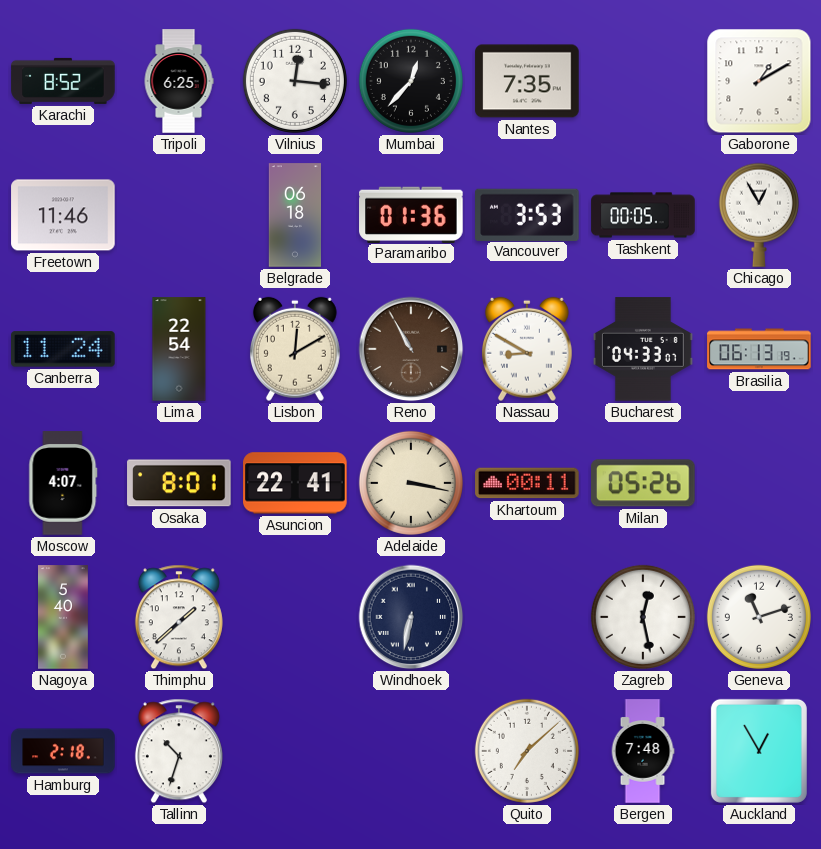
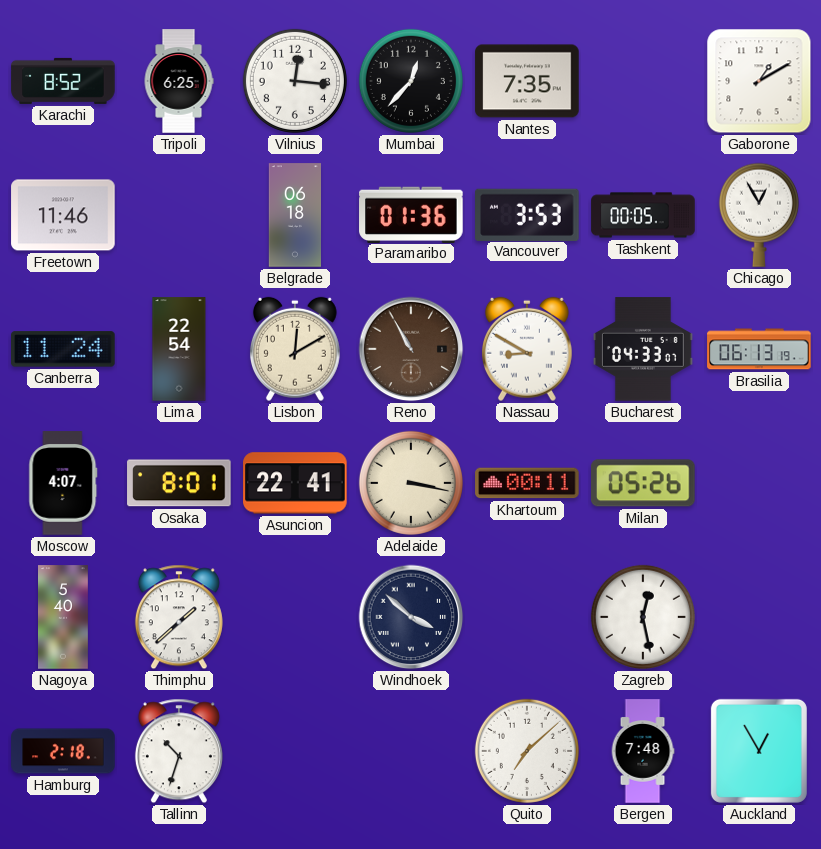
Windhoek: 6:32 -> 3:52
Geneva: 11:12 -> none
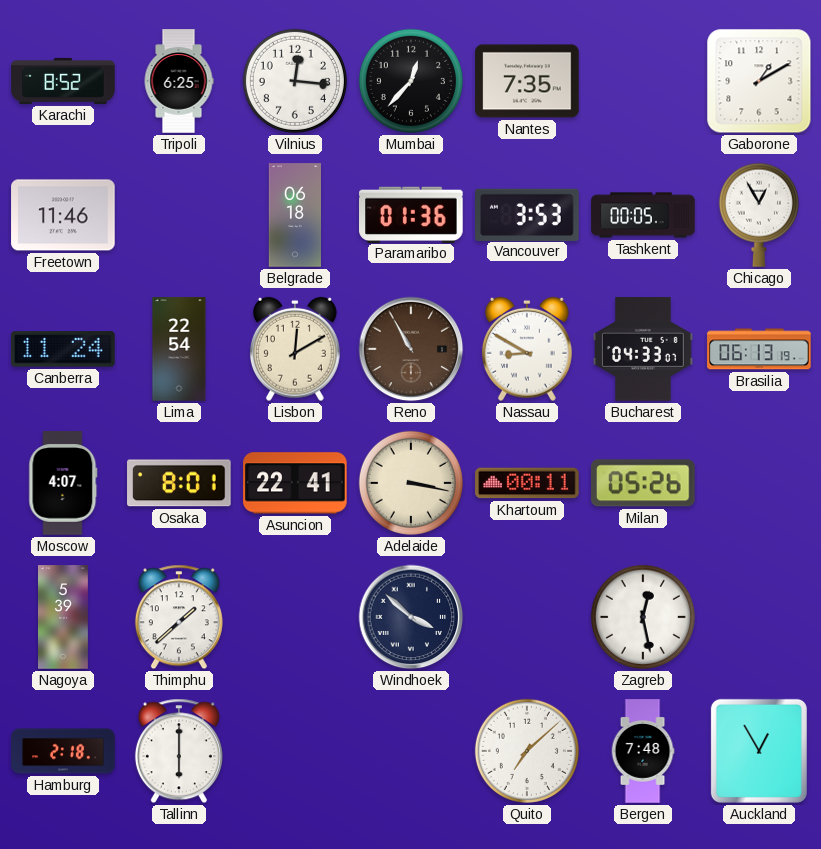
Nagoya: 5:40 -> 5:39
Tallinn: 10:33 -> 6:00
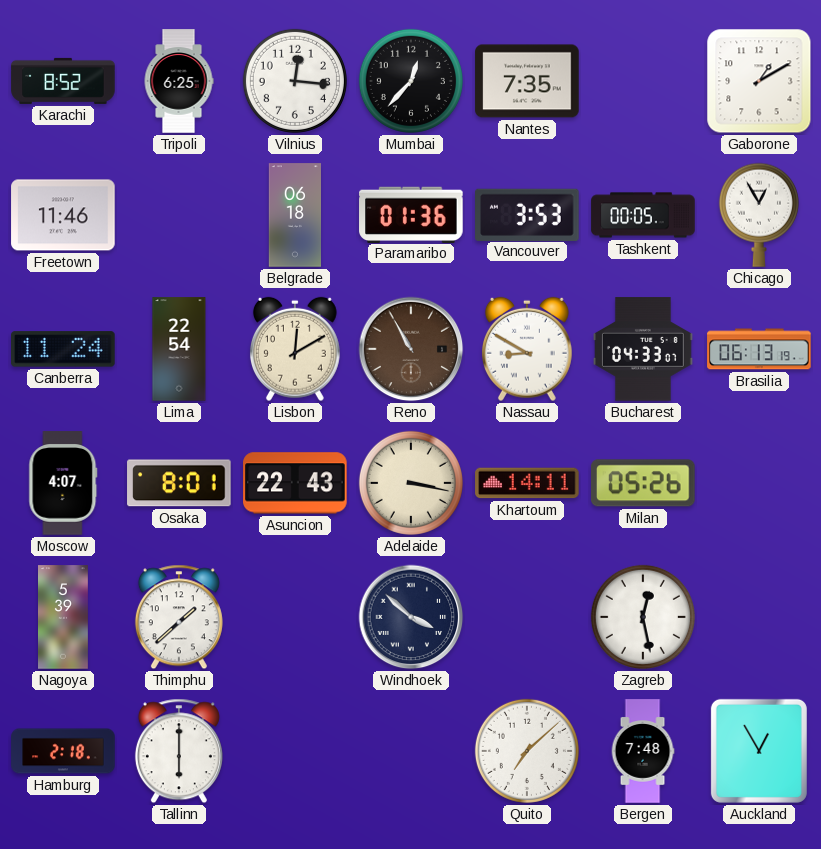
Asuncion: 22:41 -> 22:43
Khartoum: 00:11 -> 14:11
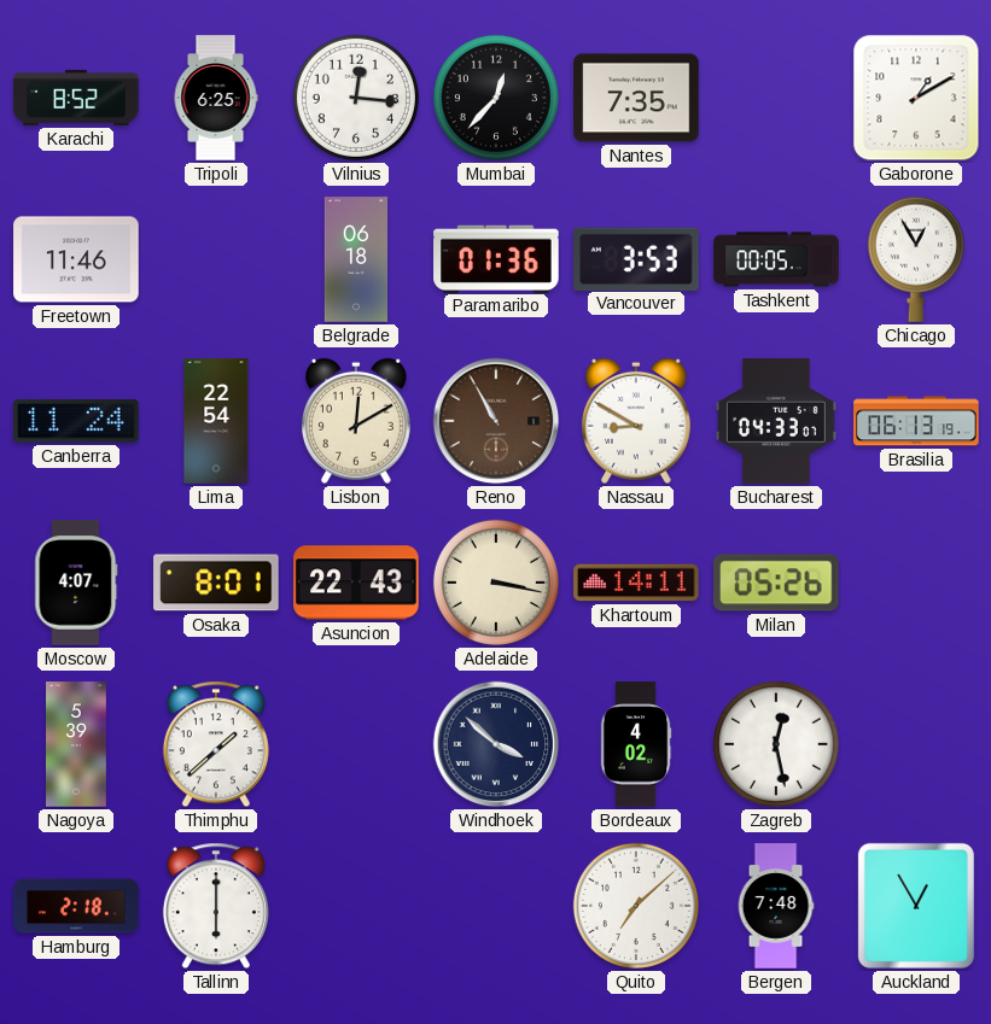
Bordeaux: none -> 4:02
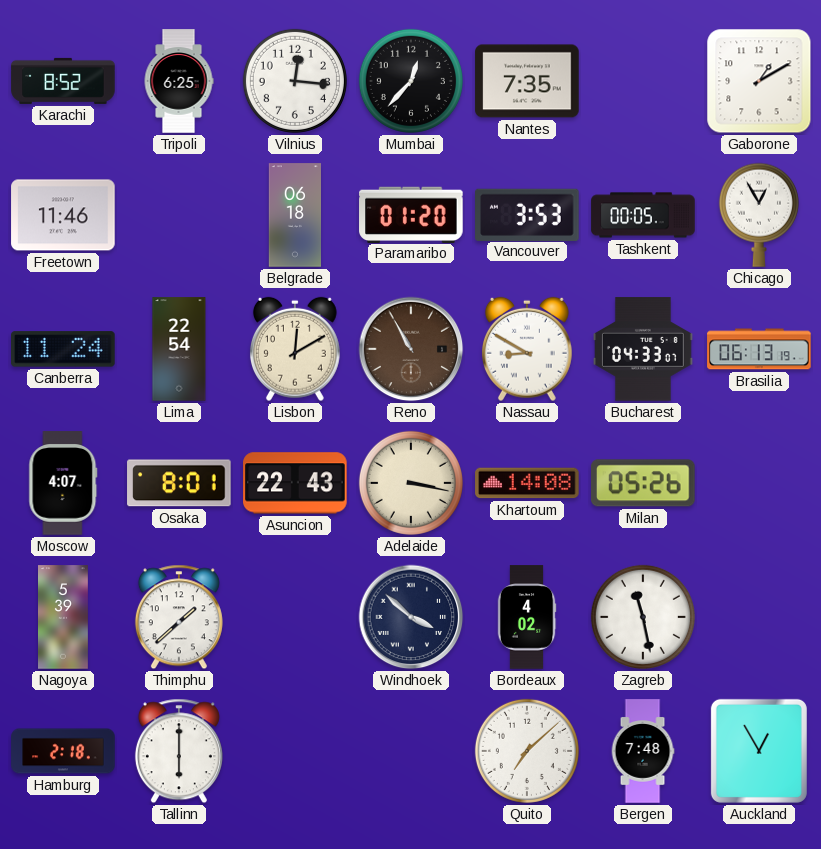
Paramaribo: 01:36 -> 01:20
Khartoum: 14:11 -> 14:08
Zagreb: 12:28 -> 11:28
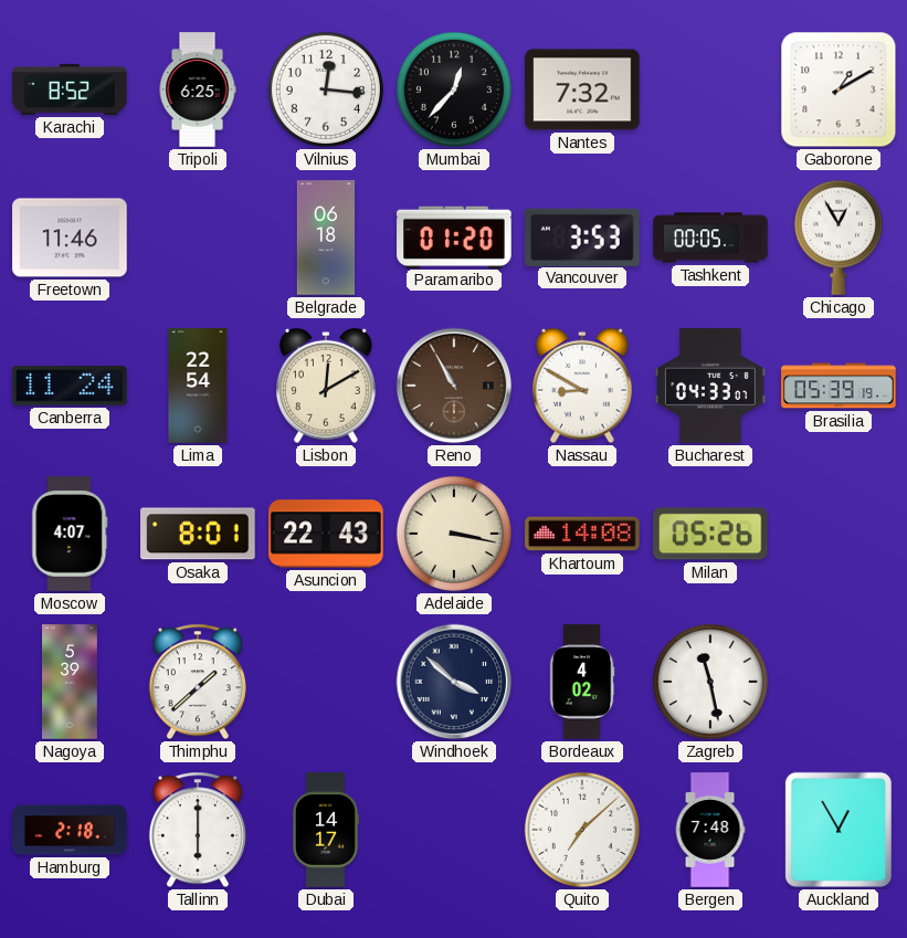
Nantes: 7:35 -> 7:32
Brasilia: 06:13 -> 05:39
Dubai: none -> 14:17
